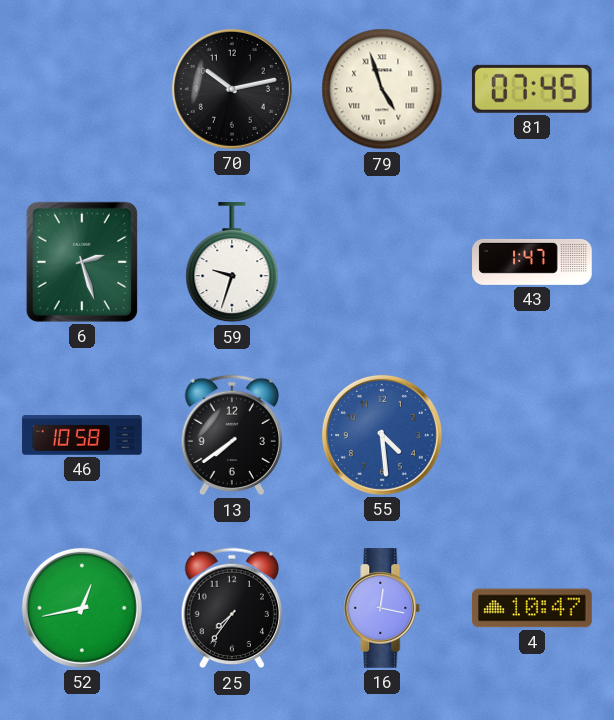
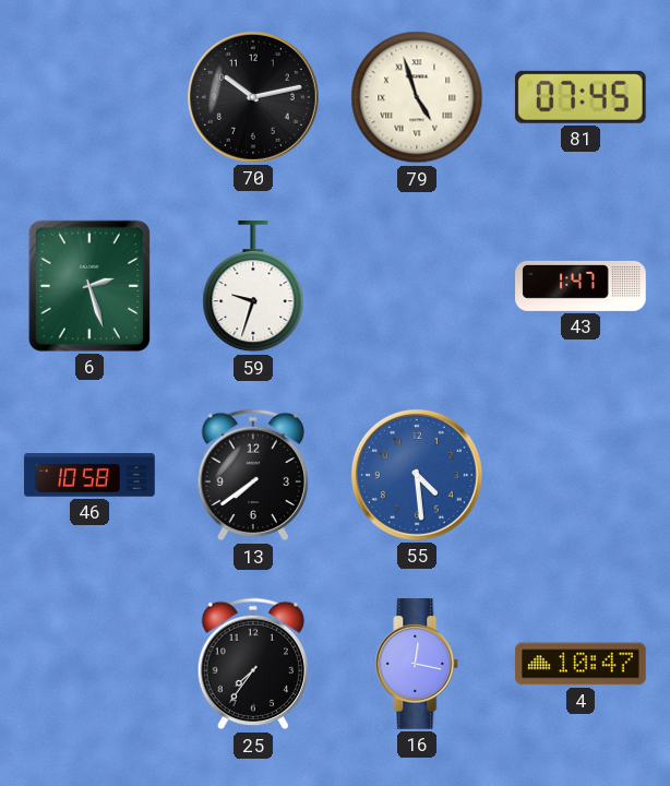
52: 12:43 -> none
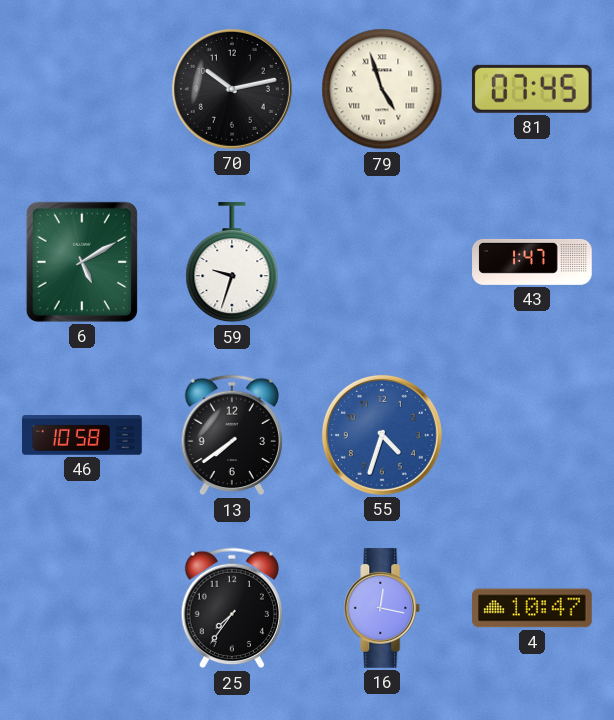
6: 2:27 -> 5:10
55: 4:29 -> 4:33
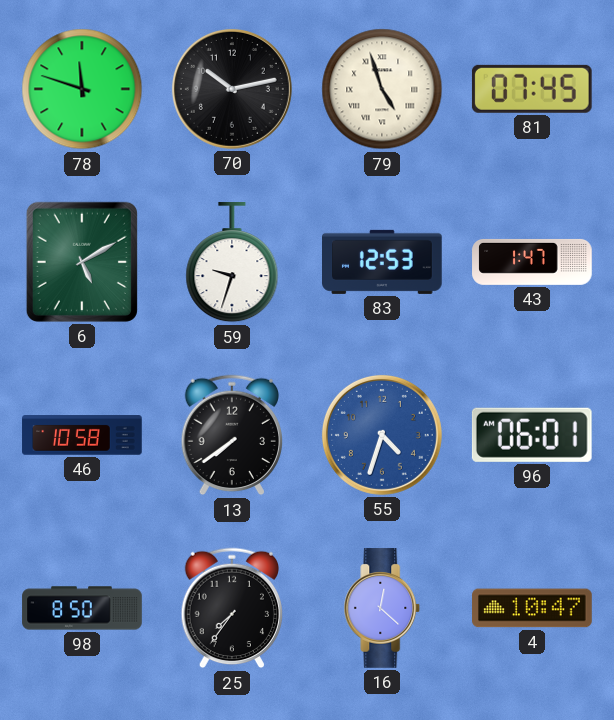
78: none -> 11:48
83: none -> 12:53
96: none -> 06:01
98: none -> 8:50
16: 12:17 -> 12:22
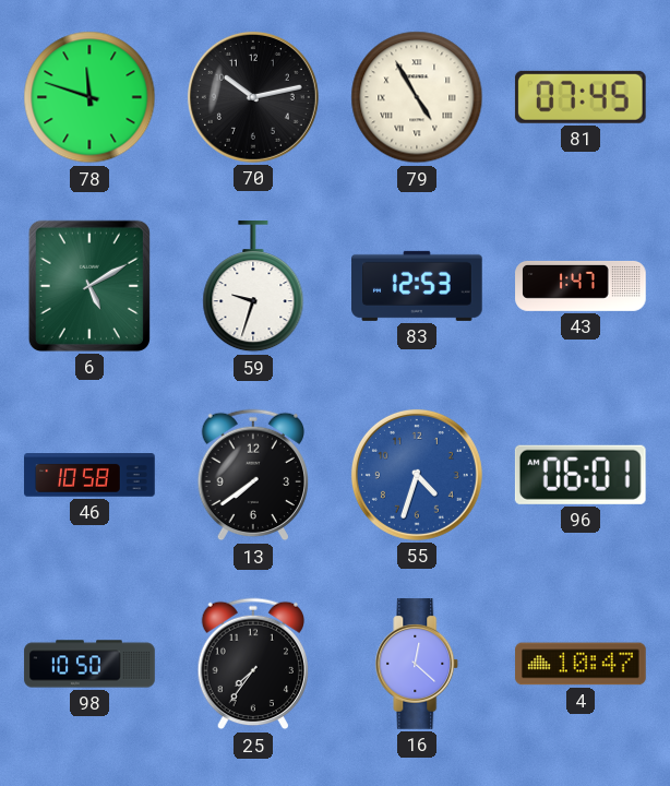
79: 4:57 -> 4:55
98: 8:50 -> 10:50
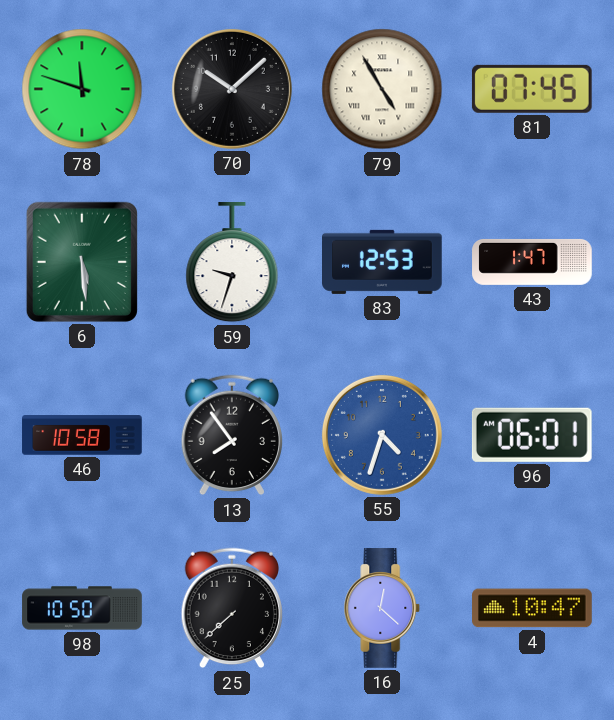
70: 10:13 -> 10:08
6: 5:10 -> 5:29
13: 7:39 -> 7:54
25: 7:36 -> 7:38
